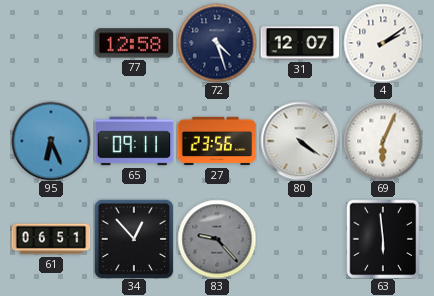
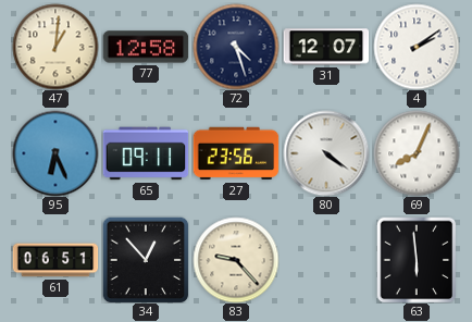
47: none -> 1:01
69: 6:04 -> 8:04
83 dial: grey -> cream
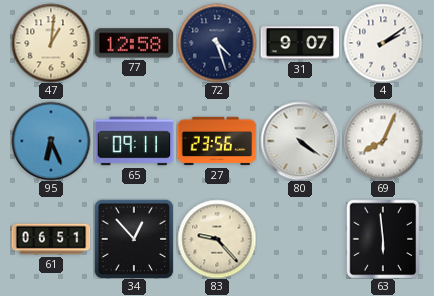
31: 12:07 -> 9:07
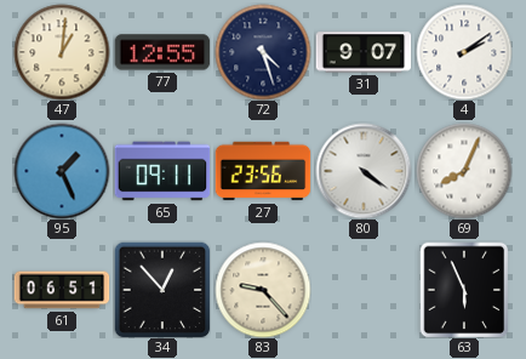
77: 12:58 -> 12:55
95: 6:26 -> 1:26
63: 5:59 -> 5:56
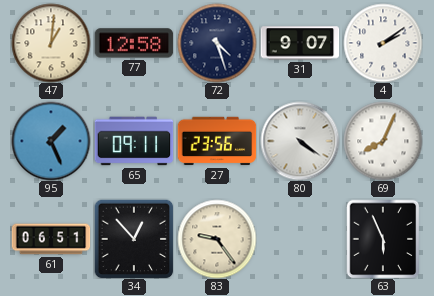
77: 12:55 -> 12:58
83: 9:23 -> 9:24
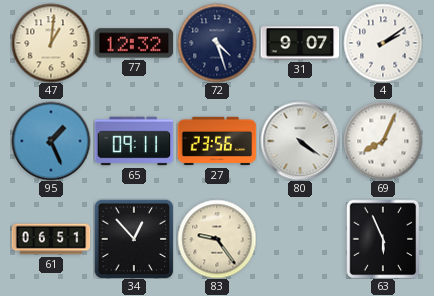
77: 12:58 -> 12:32
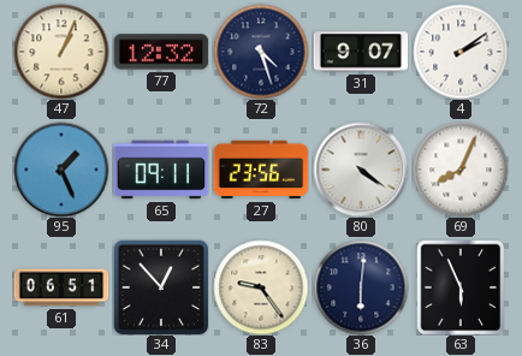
47: 1:01 -> 1:04
36: none -> 6:01
